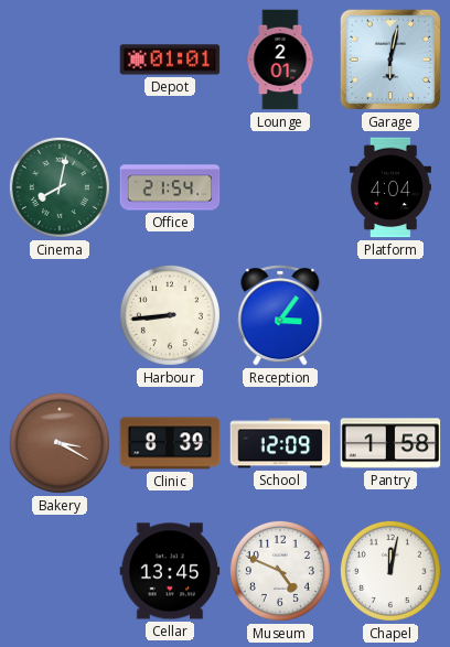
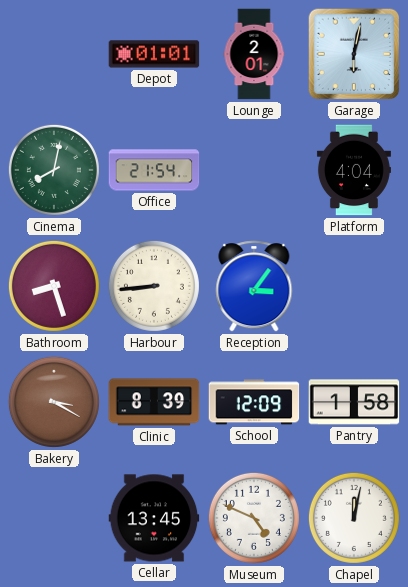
Bathroom: none -> 8:27
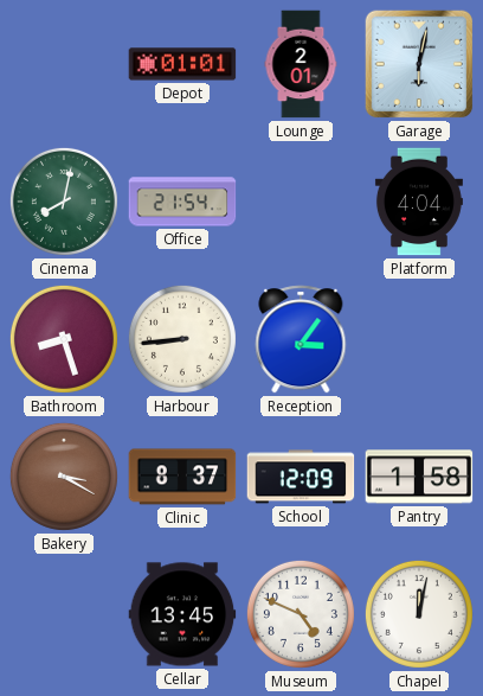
Clinic: 8:39 -> 8:37
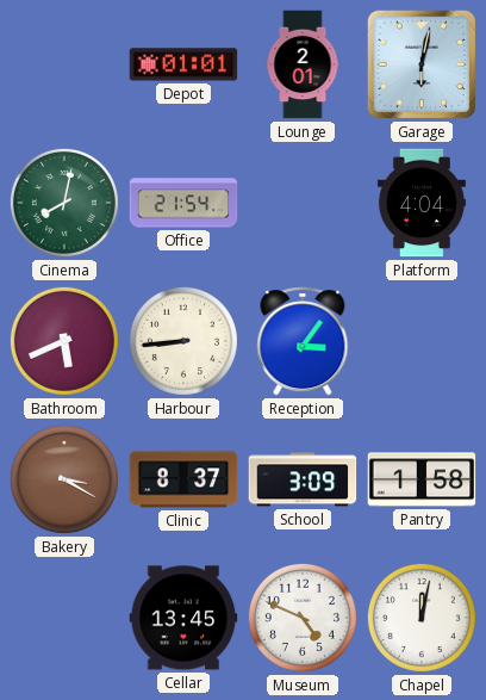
Bathroom: 8:27 -> 5:41
School: 12:09 -> 3:09
